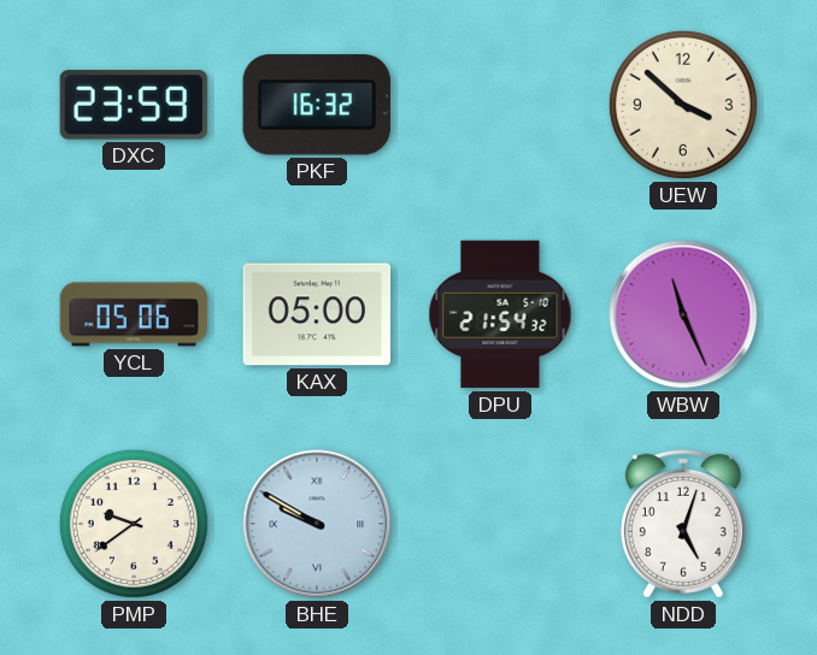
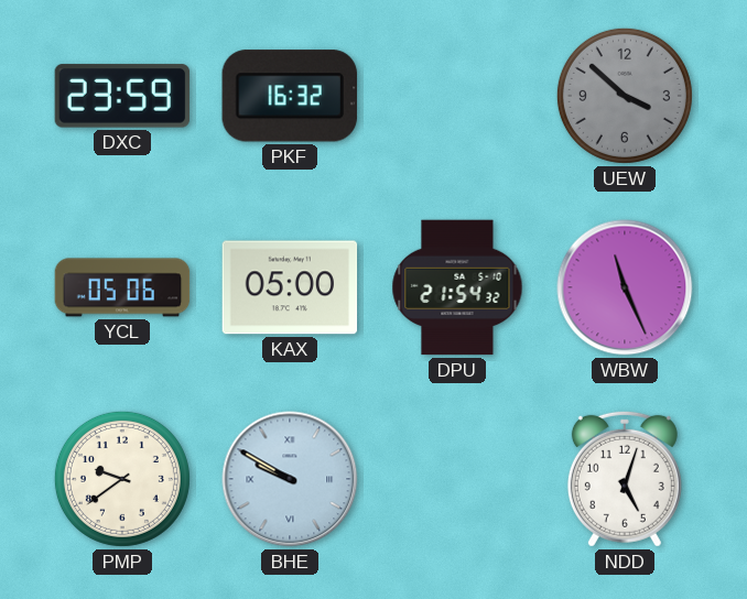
UEW dial: cream -> grey
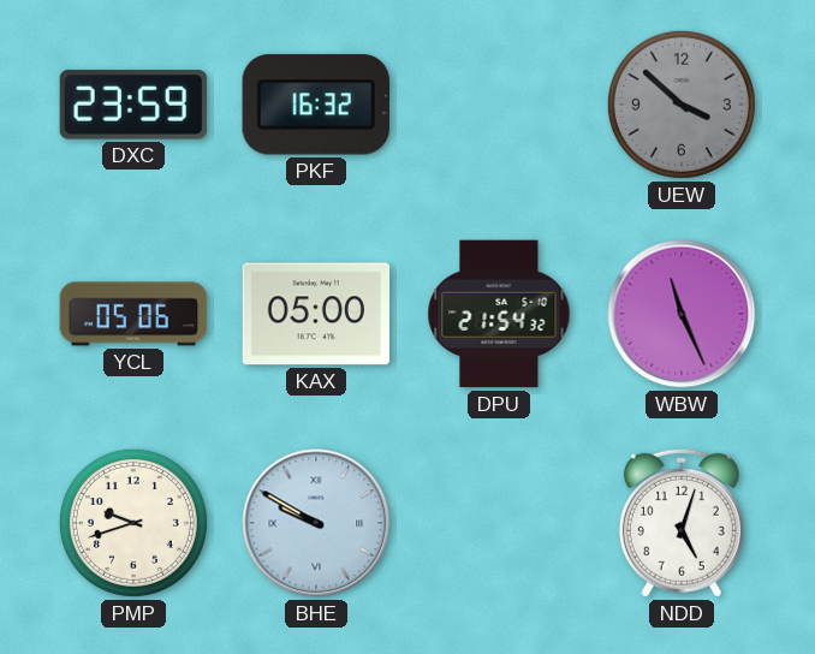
PMP: 9:39 -> 9:42
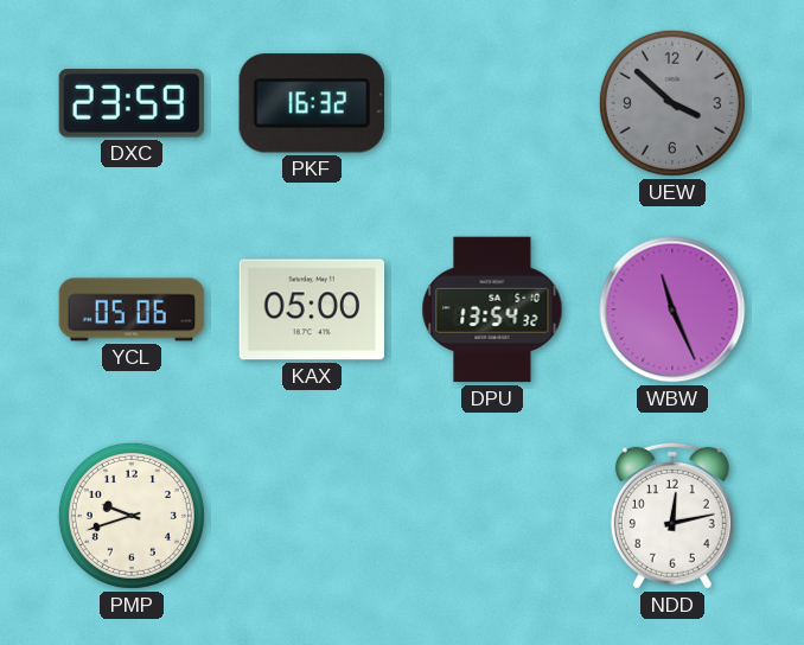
DPU: 21:54 -> 13:54
BHE: 9:50 -> none
NDD: 5:03 -> 12:13
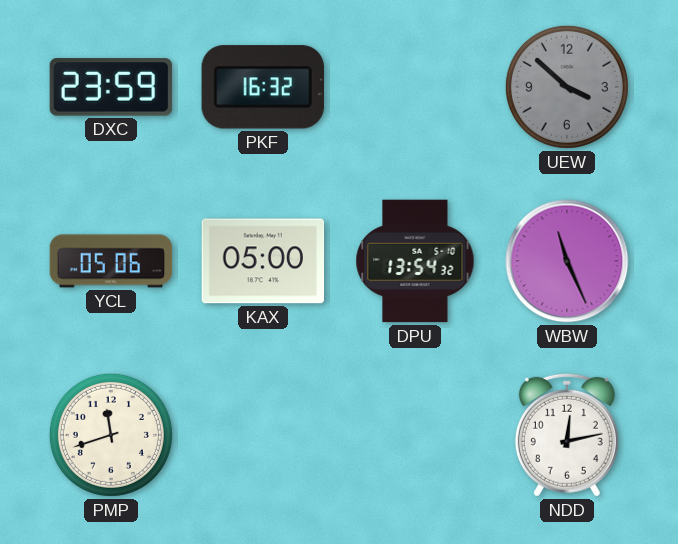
PMP: 9:42 -> 11:42
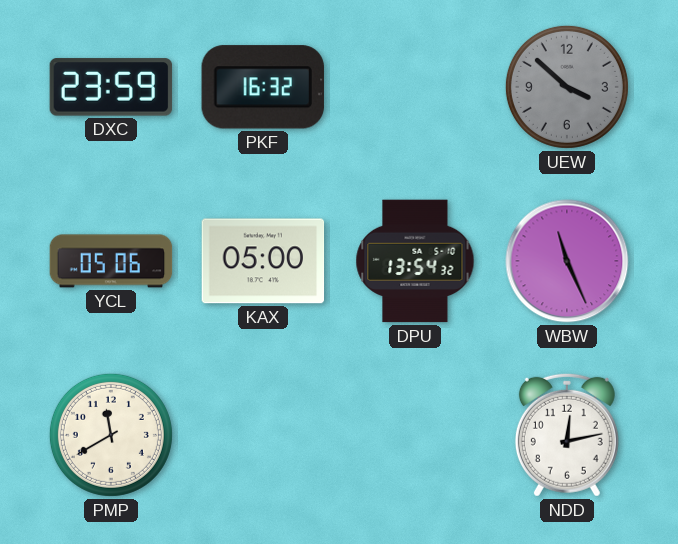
PMP: 11:42 -> 11:40
